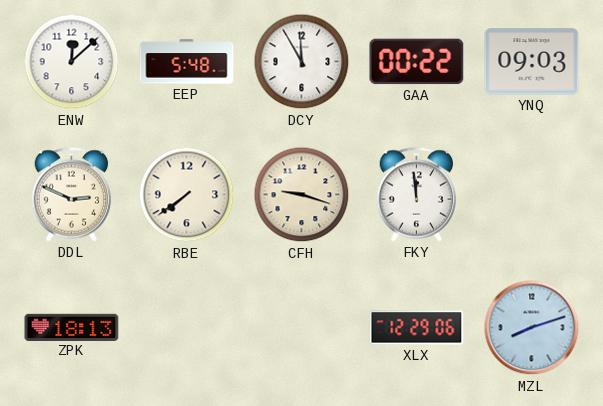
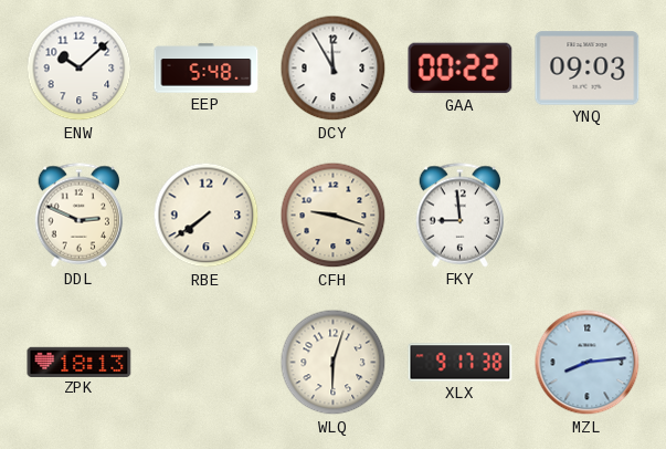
ENW: 12:08 -> 10:08
FKY: 11:59 -> 8:59
WLQ: none -> 6:03
XLX: 12:29 -> 9:17
MZL: 8:12 -> 8:14
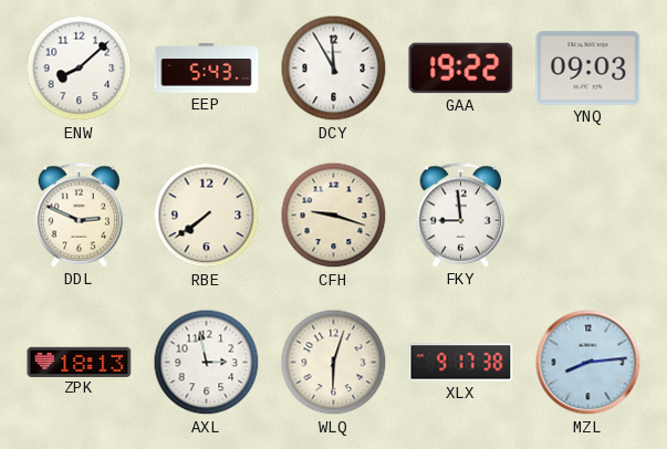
ENW: 10:08 -> 8:08
EEP: 5:48 -> 5:43
GAA: 00:22 -> 19:22
AXL: none -> 2:58
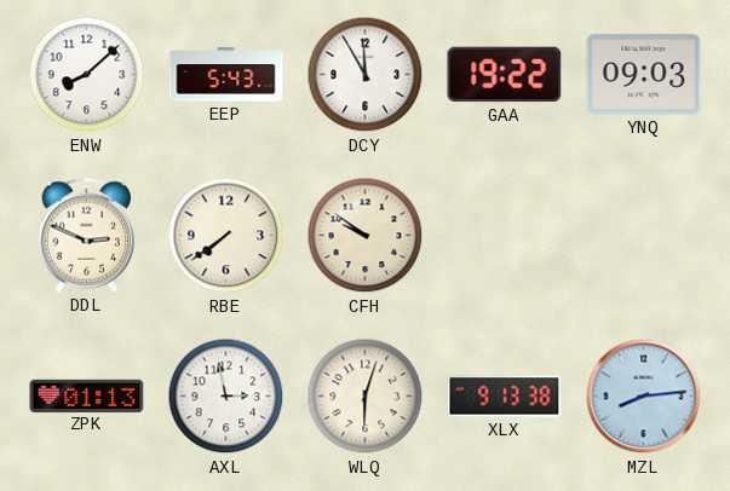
CFH: 9:18 -> 9:51
FKY: 8:59 -> none
ZPK: 18:13 -> 01:13
XLX: 9:17 -> 9:13
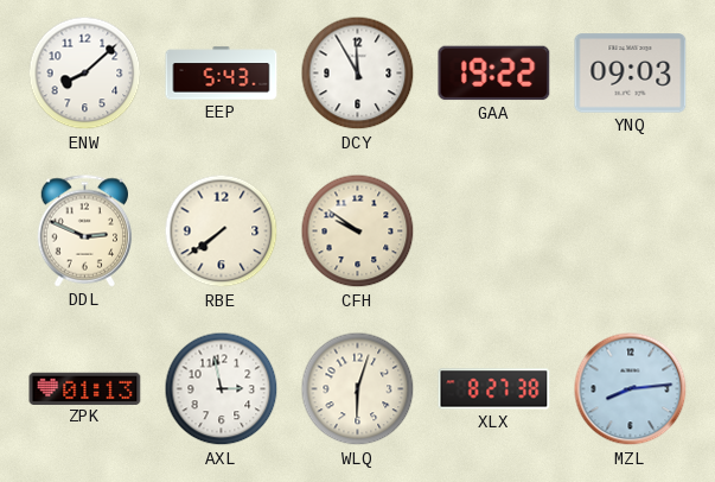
XLX: 9:13 -> 8:27
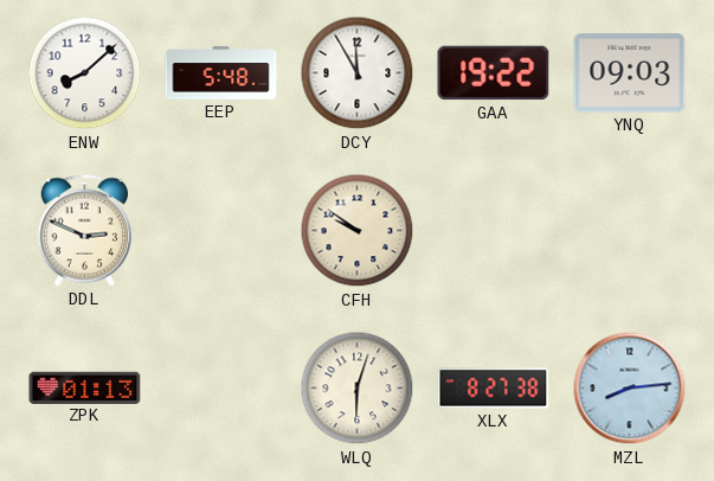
EEP: 5:43 -> 5:48
RBE: 7:39 -> none
AXL: 2:58 -> none
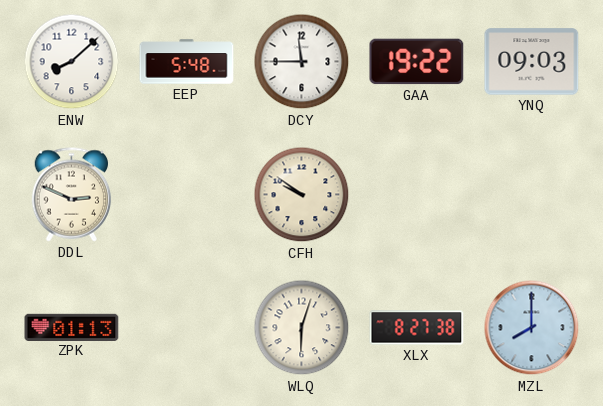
DCY: 11:55 -> 11:45
MZL: 8:14 -> 8:00
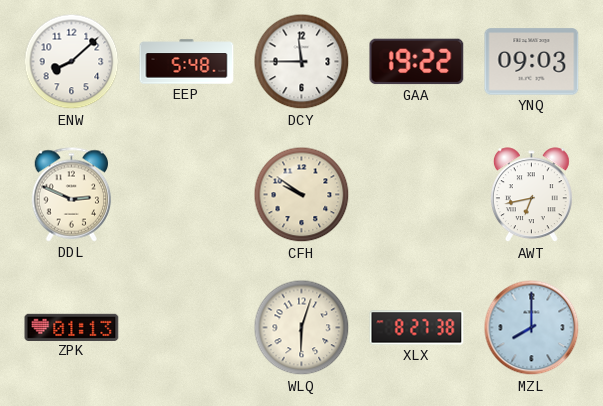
AWT: none -> 6:43
